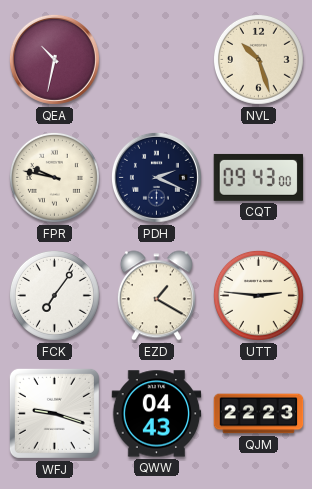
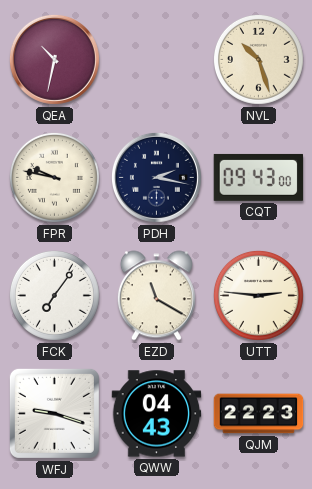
PDH: 2:19 -> 2:17
EZD: 1:20 -> 11:20
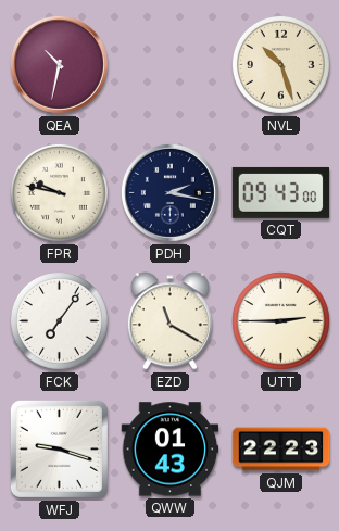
UTT: 2:46 -> 2:45
QWW: 04:43 -> 01:43
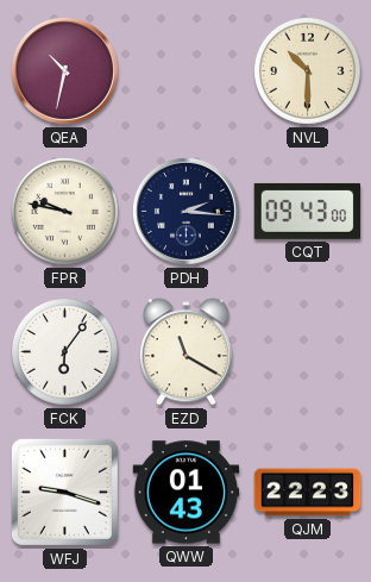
NVL: 10:27 -> 10:30
PDH: 2:17 -> 2:16
FCK: 7:06 -> 6:06
UTT: 2:45 -> none
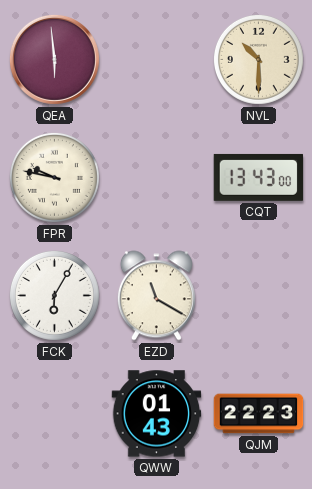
QEA: 10:32 -> 5:59
PDH: 2:16 -> none
CQT: 09:43 -> 13:43
FCK: 6:06 -> 6:05
WFJ: 9:18 -> none
